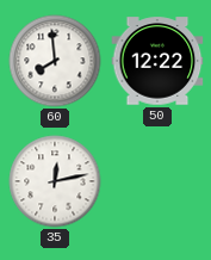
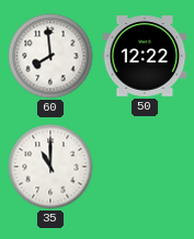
35: 12:13 -> 11:00
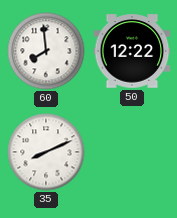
35: 11:00 -> 8:11
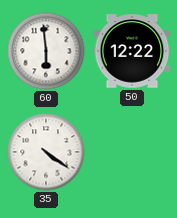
60: 7:59 -> 5:59
35: 8:11 -> 4:21
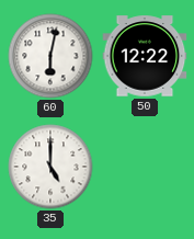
60: 5:59 -> 6:02
35: 4:21 -> 5:00
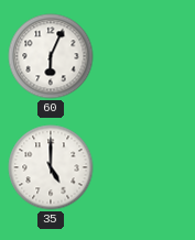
60: 6:02 -> 6:04
50: 12:22 -> none
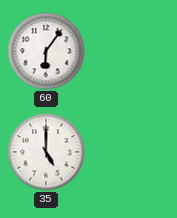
60: 6:04 -> 6:06
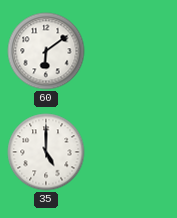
60: 6:06 -> 6:09
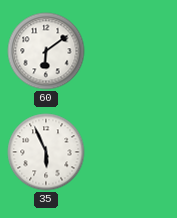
35: 5:00 -> 5:56
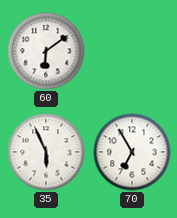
70: none -> 6:55
